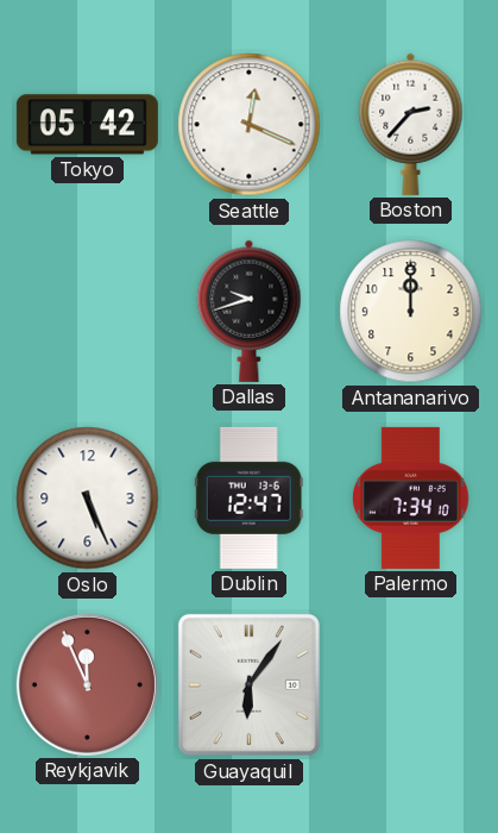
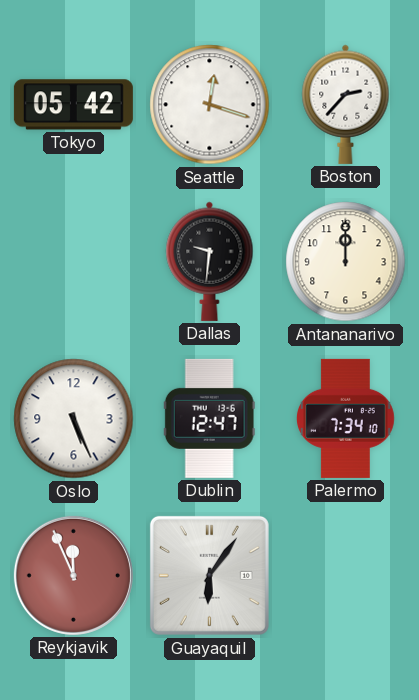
Seattle: 12:19 -> 12:18
Dallas: 9:42 -> 9:31
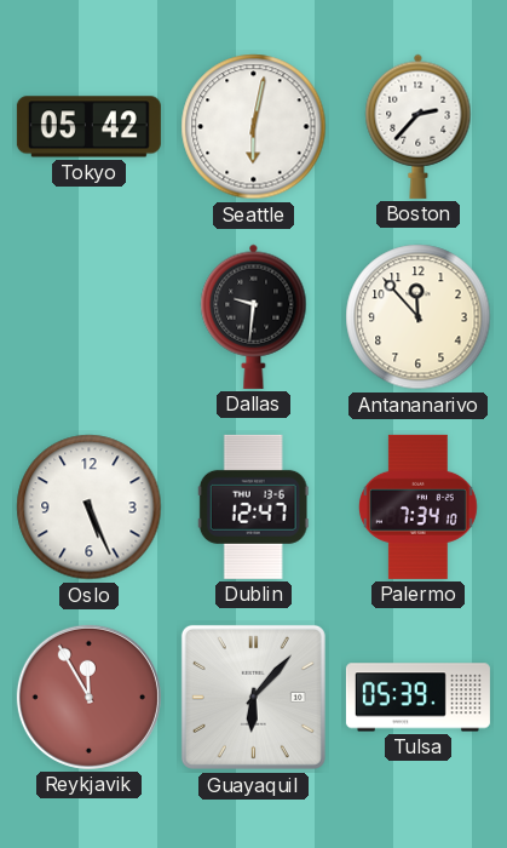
Seattle: 12:18 -> 6:02
Antananarivo: 12:00 -> 11:53
Reykjavik: 11:56 -> 11:55
Guayaquil: 6:06 -> 6:07
Tulsa: none -> 05:39
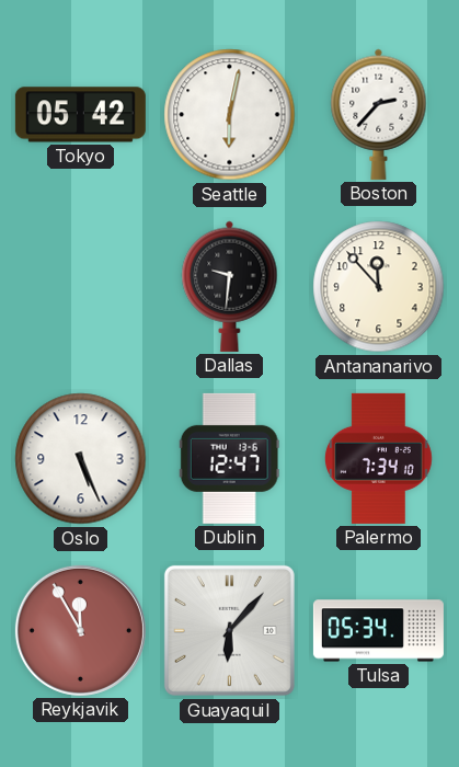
Tulsa: 05:39 -> 05:34
